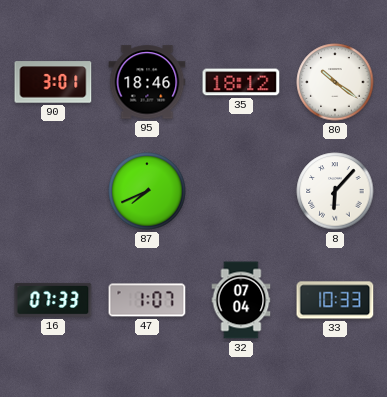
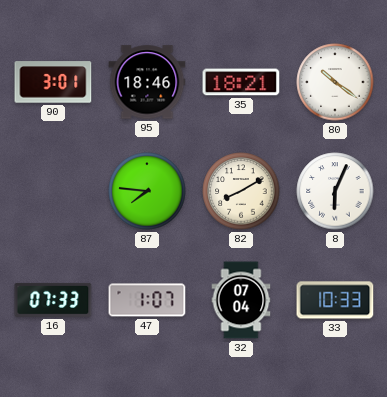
35: 18:12 -> 18:21
87: 7:41 -> 7:46
82: none -> 8:10
8: 6:07 -> 6:04
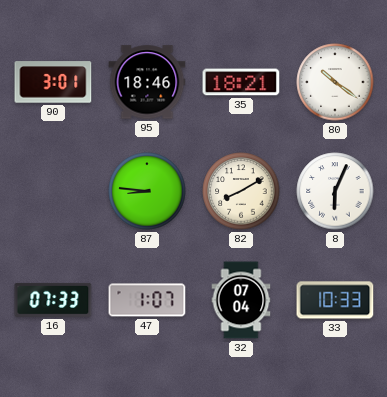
87: 7:46 -> 8:46
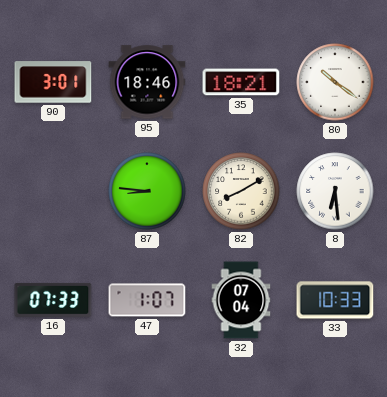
8: 6:04 -> 6:29
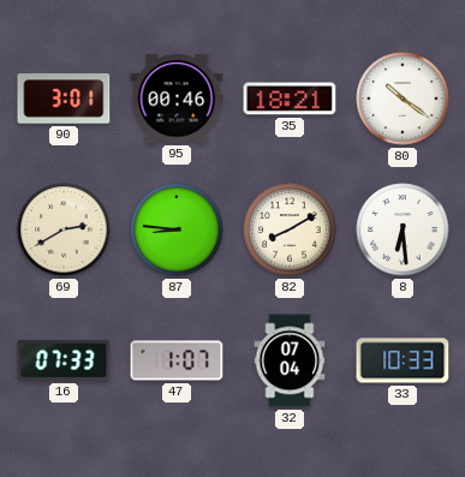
95: 18:46 -> 00:46
69: none -> 2:40
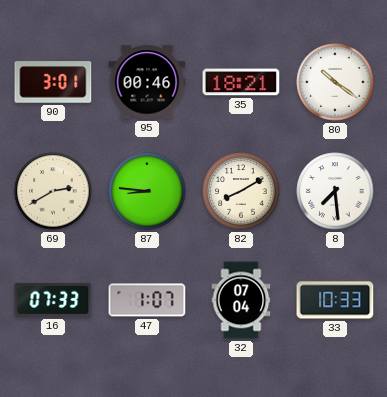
8: 6:29 -> 7:29
